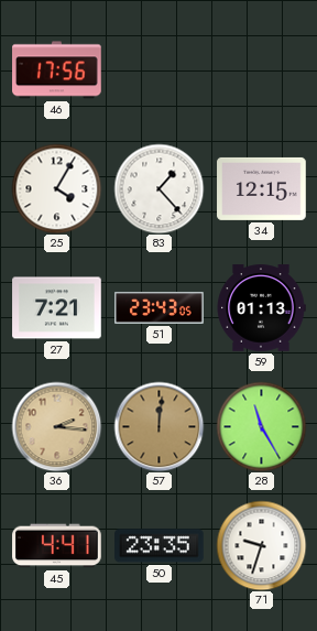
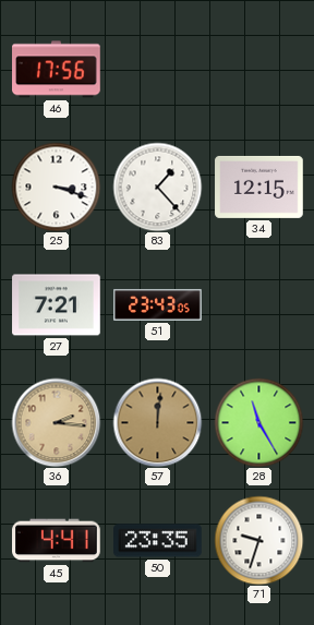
25: 4:05 -> 3:18
59: 01:13 -> none
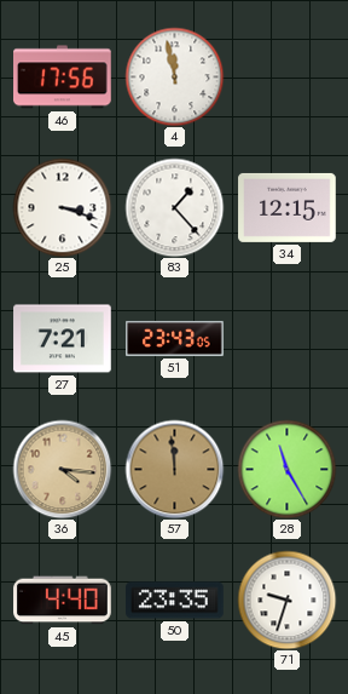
4: none -> 11:58
36: 2:16 -> 4:16
57: 12:01 -> 11:59
45: 4:41 -> 4:40
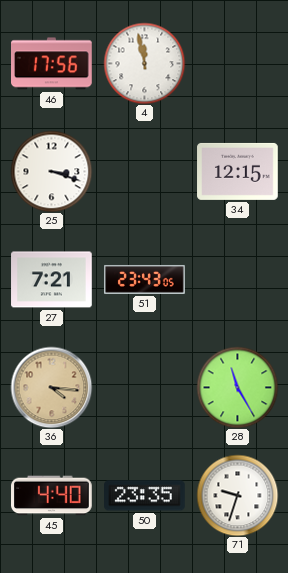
83: 1:23 -> none
57: 11:59 -> none
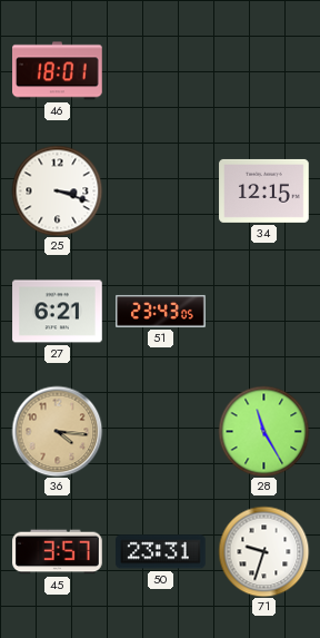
46: 17:56 -> 18:01
4: 11:58 -> none
27: 7:21 -> 6:21
45: 4:40 -> 3:57
50: 23:35 -> 23:31
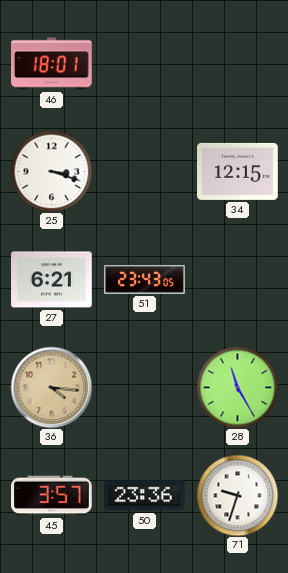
50: 23:31 -> 23:36
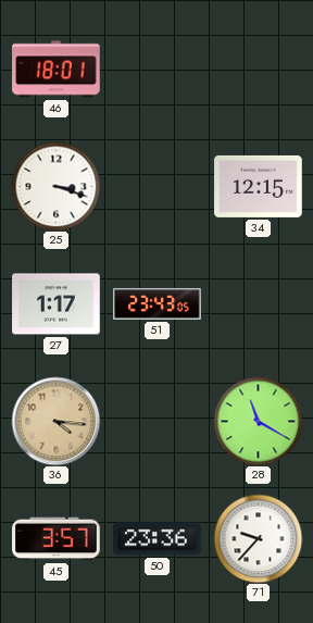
27: 6:21 -> 1:17
28: 11:25 -> 11:20
71: 9:33 -> 9:37
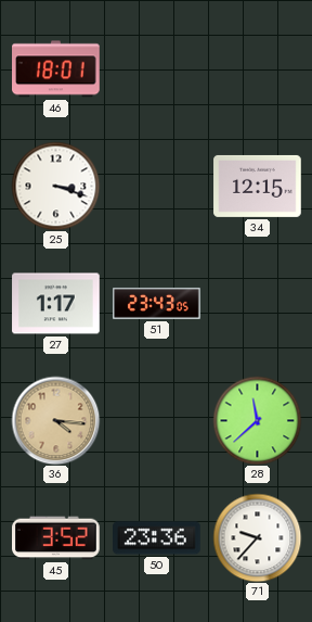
28: 11:20 -> 11:38
45: 3:57 -> 3:52
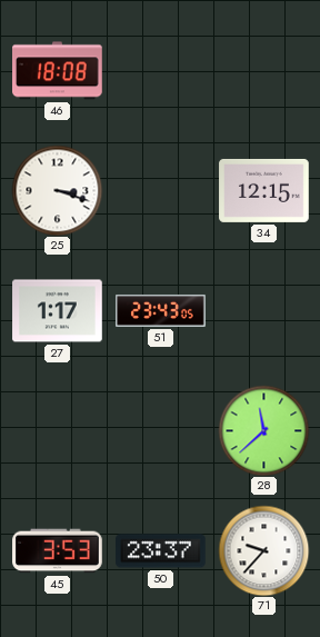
46: 18:01 -> 18:08
36: 4:16 -> none
45: 3:52 -> 3:53
50: 23:36 -> 23:37
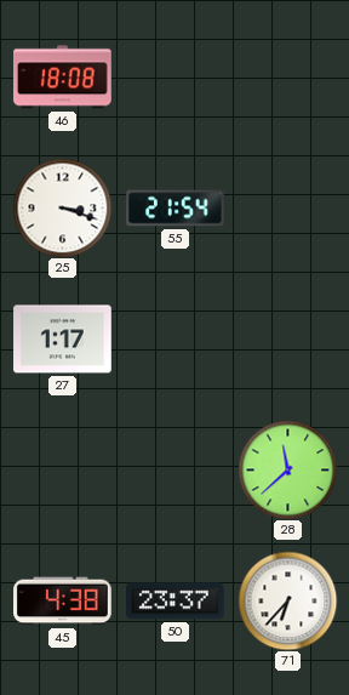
55: none -> 21:54
34: 12:15 -> none
51: 23:43 -> none
45: 3:53 -> 4:38
71: 9:37 -> 6:37
